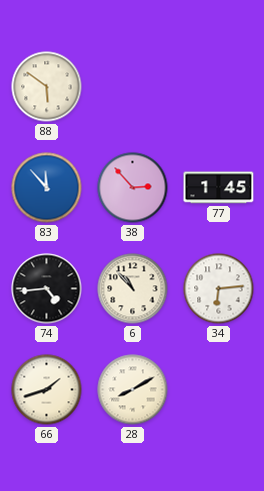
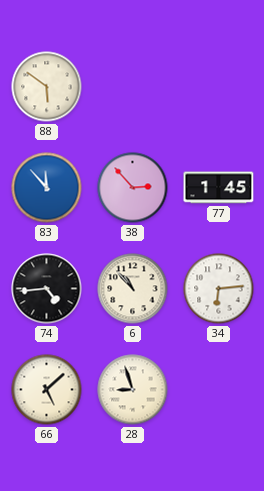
66: 1:42 -> 5:08
28: 8:10 -> 8:57
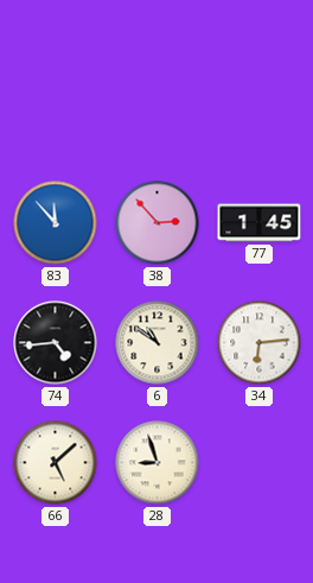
88: 5:51 -> none
6: 10:53 -> 10:51
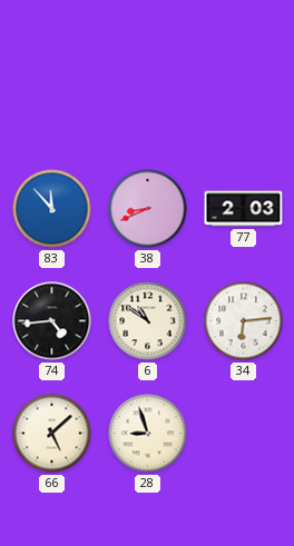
38: 2:53 -> 8:41
77: 1:45 -> 2:03
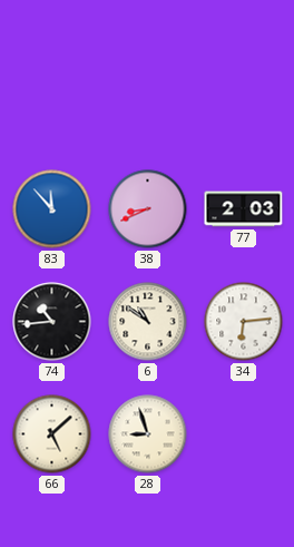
74: 4:44 -> 10:44
